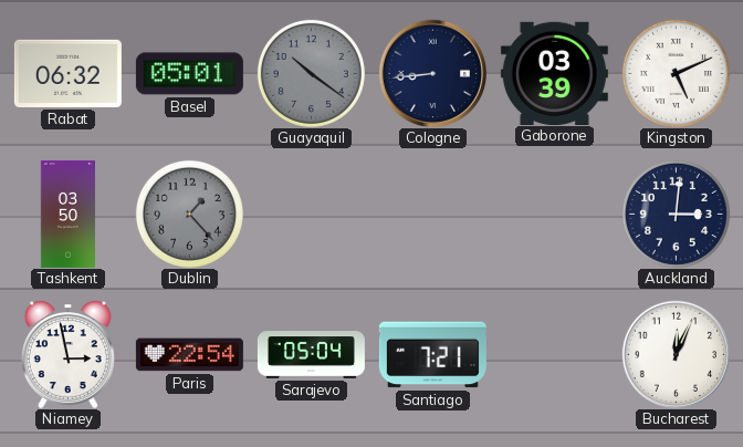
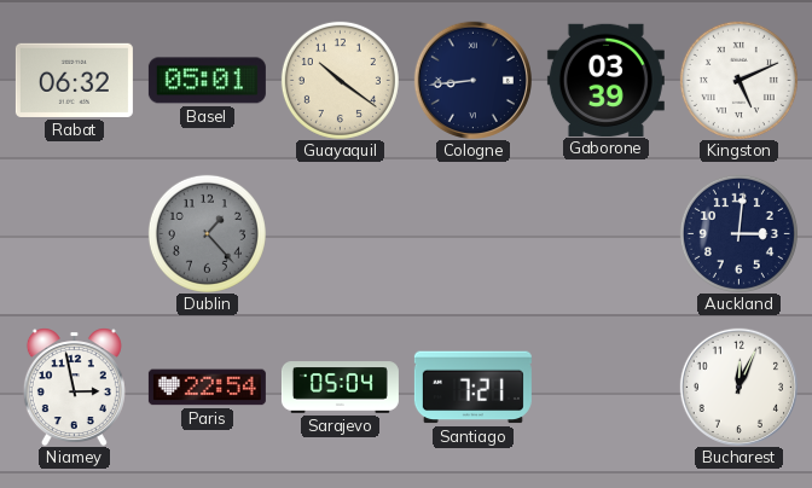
Guayaquil dial: grey -> cream
Tashkent: 03:50 -> none
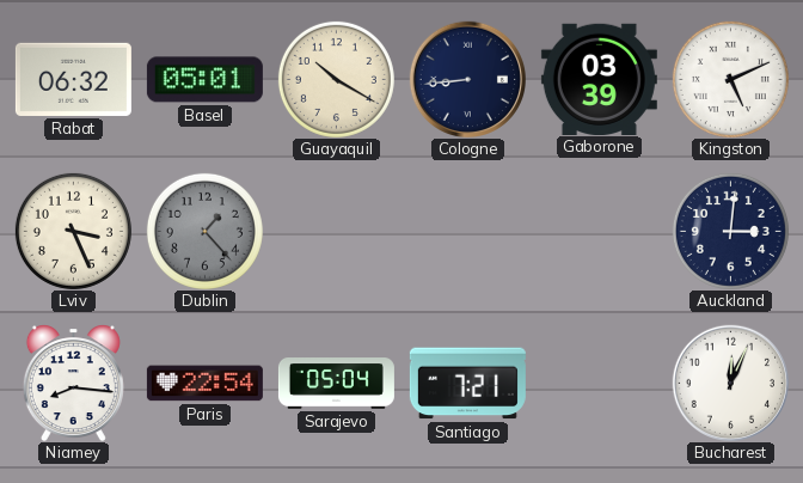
Guayaquil: 10:21 -> 10:20
Lviv: none -> 3:26
Niamey: 2:58 -> 8:16
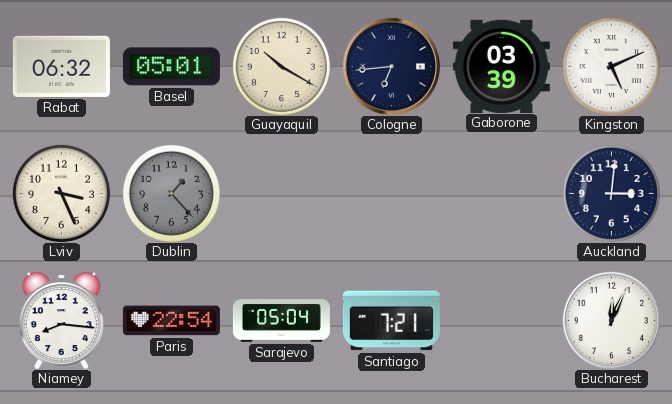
Cologne: 8:44 -> 6:44
